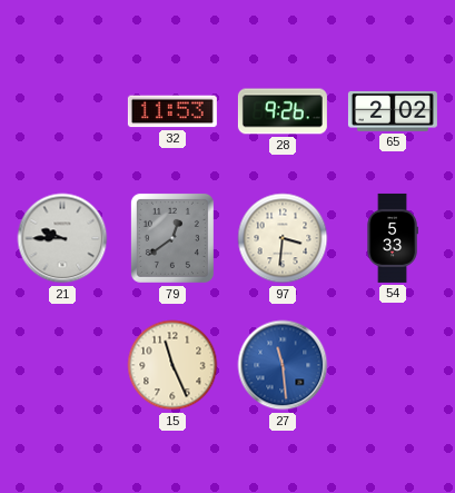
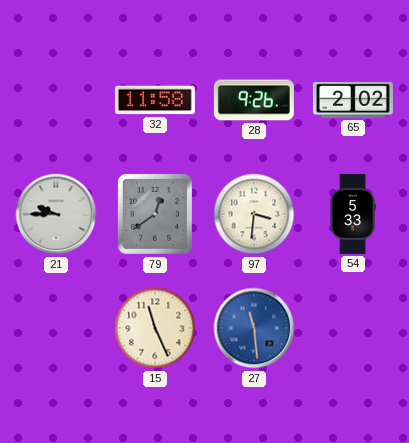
32: 11:53 -> 11:58
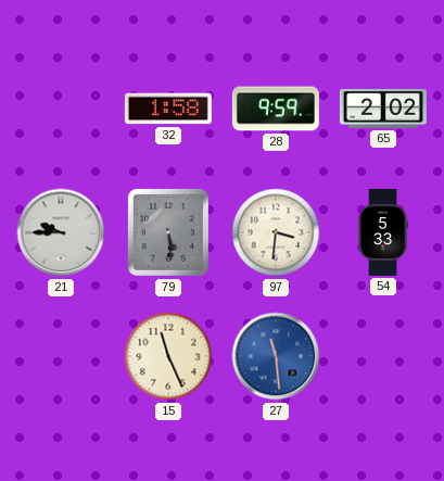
32: 11:58 -> 1:58
28: 9:26 -> 9:59
79: 12:39 -> 5:29
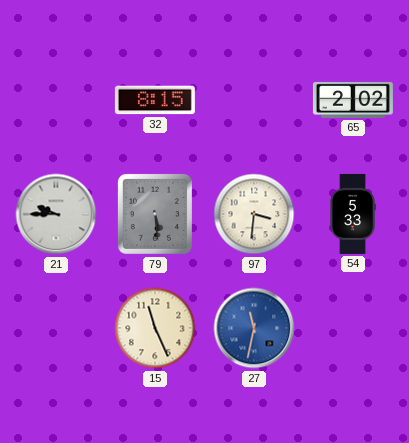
32: 1:58 -> 8:15
28: 9:59 -> none
27: 11:29 -> 11:32
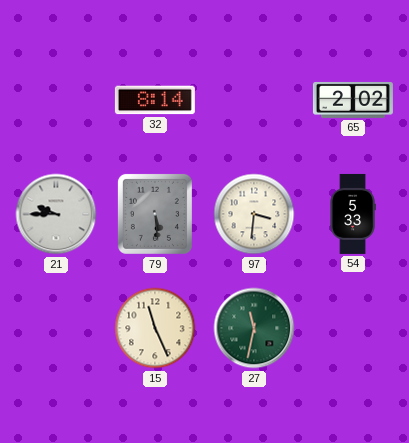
32: 8:15 -> 8:14
27 dial: blue -> green
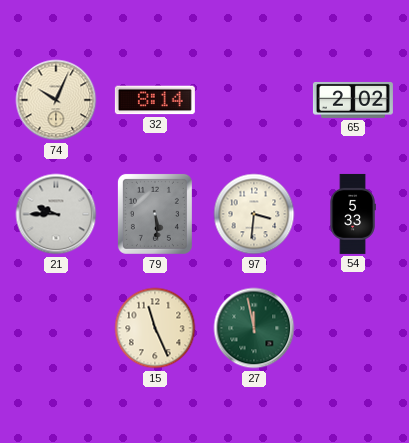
74: none -> 10:04
27: 11:32 -> 11:58
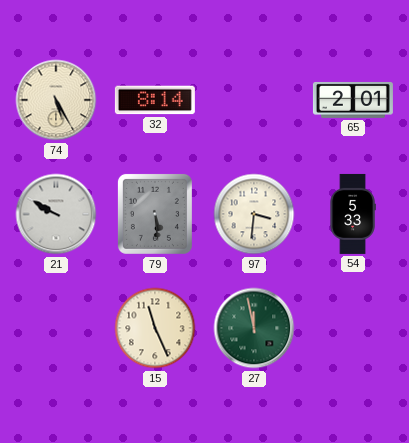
74: 10:04 -> 5:25
65: 2:02 -> 2:01
21: 9:45 -> 9:50
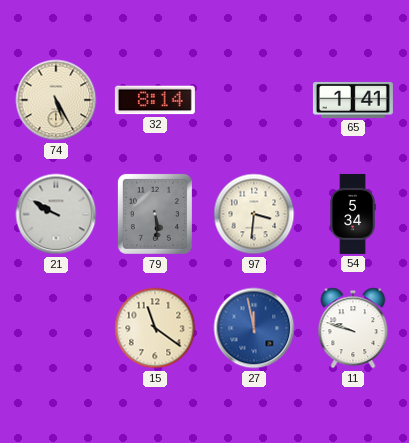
65: 2:01 -> 1:41
54: 5:33 -> 5:34
15: 11:26 -> 11:21
27 dial: green -> blue
11: none -> 9:48
